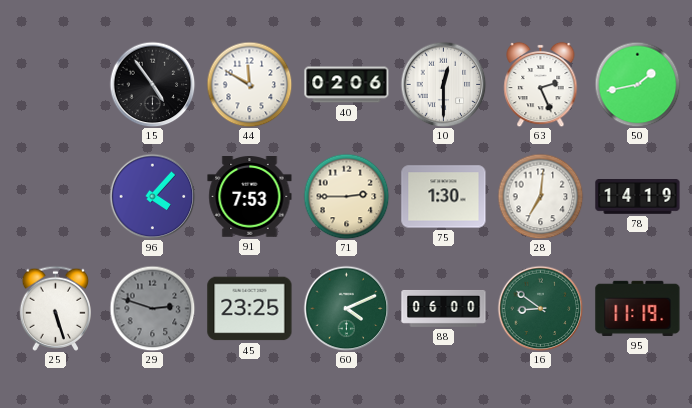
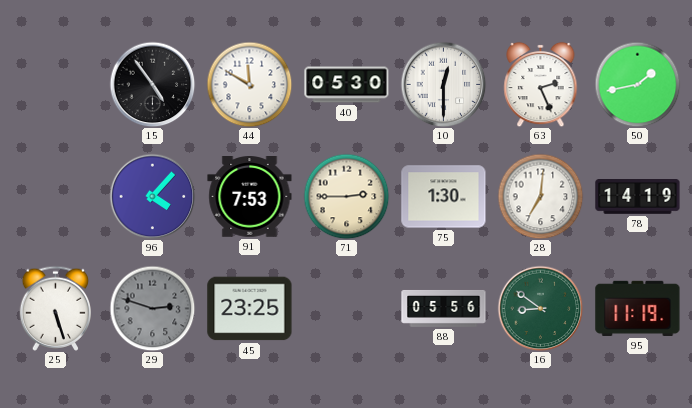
40: 02:06 -> 05:30
60: 4:11 -> none
88: 06:00 -> 05:56
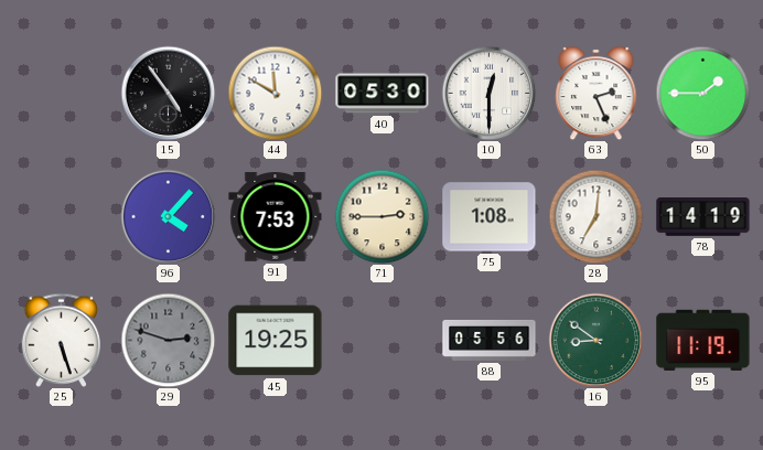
50: 1:43 -> 1:45
75: 1:30 -> 1:08
45: 23:25 -> 19:25
